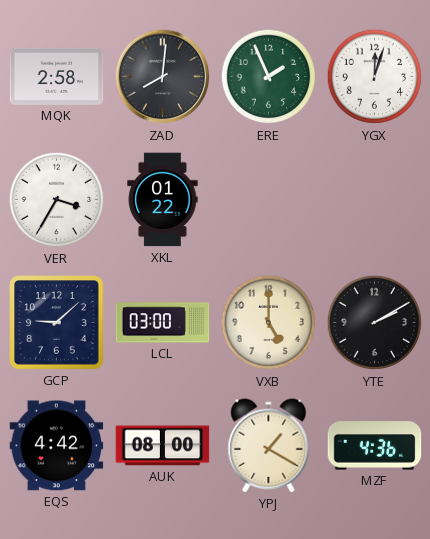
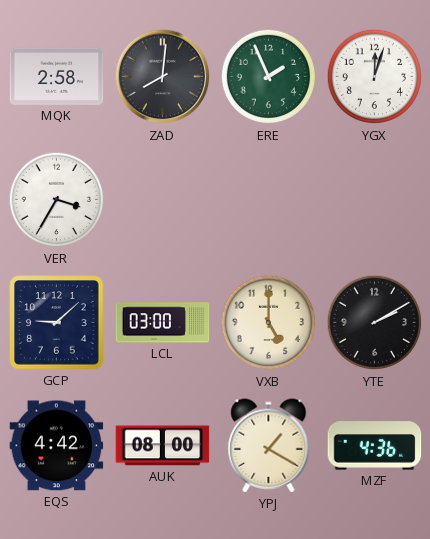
XKL: 01:22 -> none
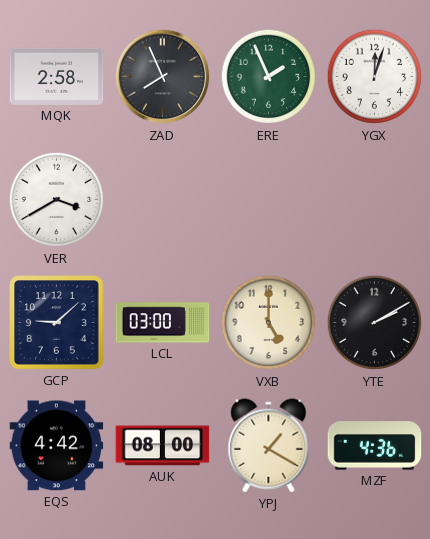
ZAD: 8:01 -> 7:56
VER: 3:35 -> 3:40
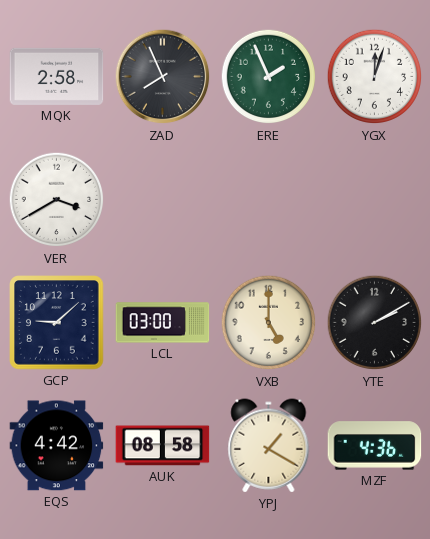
AUK: 08:00 -> 08:58
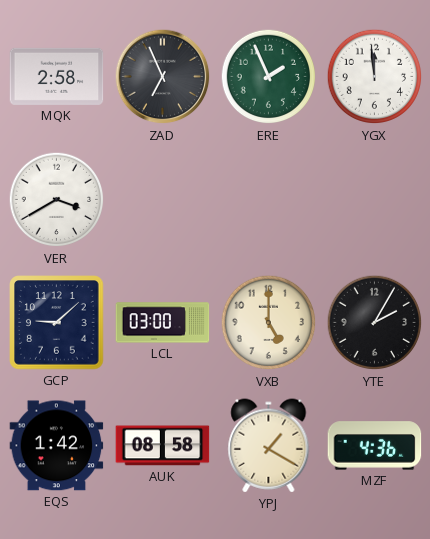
ZAD: 7:56 -> 6:56
YGX: 12:03 -> 11:59
YTE: 2:10 -> 2:05
EQS: 4:42 -> 1:42
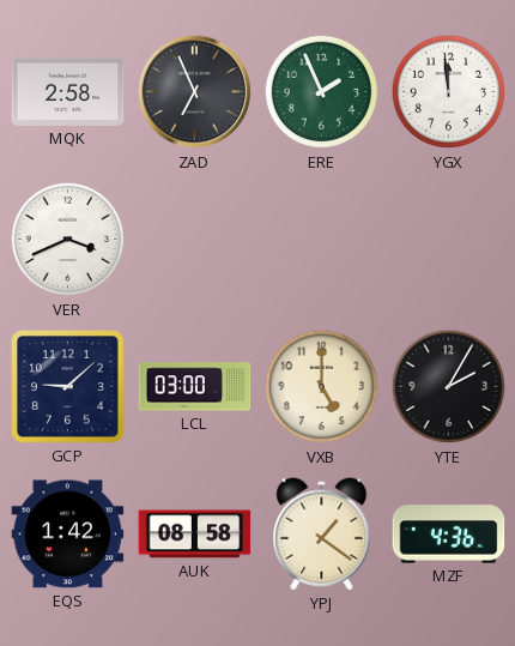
VER: 3:40 -> 3:41
YPJ: 1:20 -> 1:21
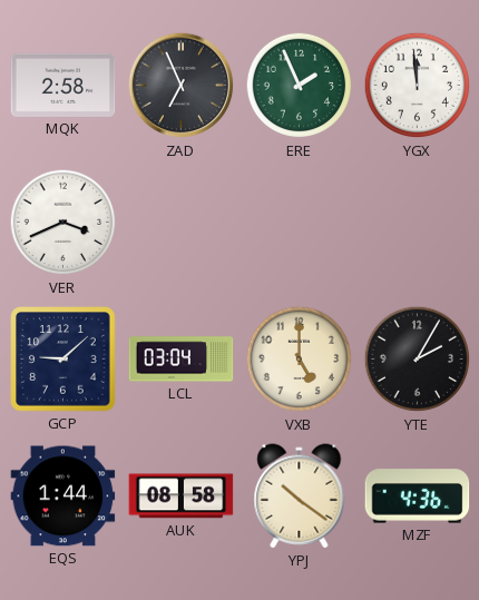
LCL: 03:00 -> 03:04
EQS: 1:42 -> 1:44
YPJ: 1:21 -> 10:21
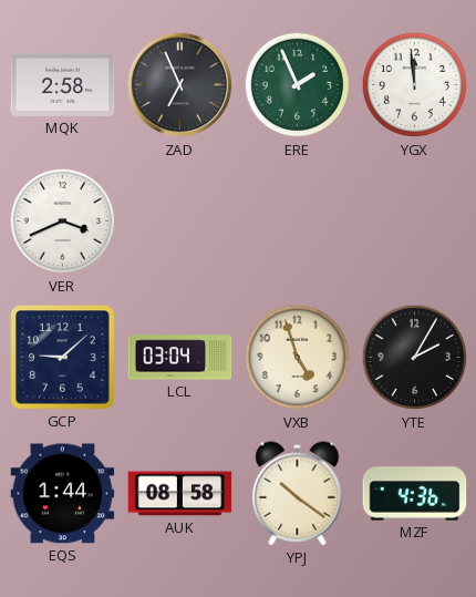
VXB: 5:00 -> 4:57
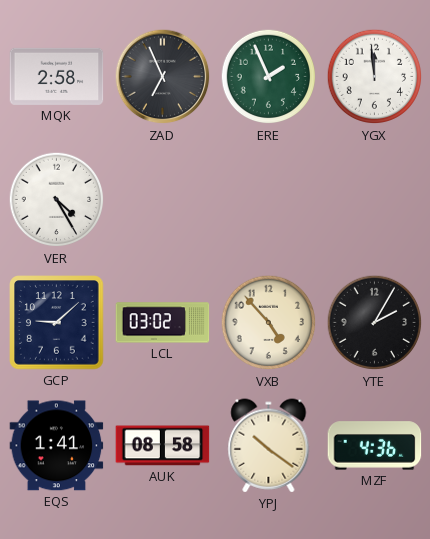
VER: 3:41 -> 4:25
LCL: 03:04 -> 03:02
VXB: 4:57 -> 4:53
EQS: 1:44 -> 1:41
